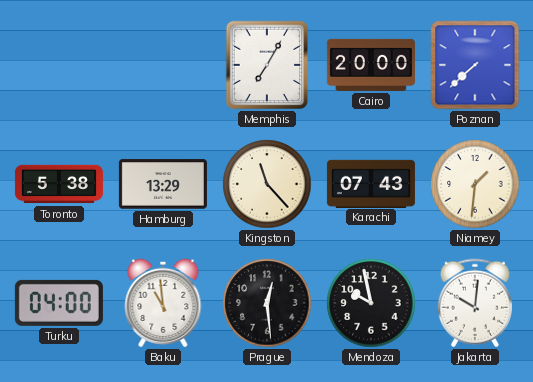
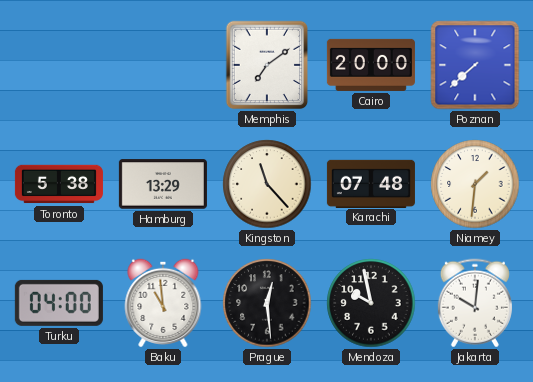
Memphis: 7:05 -> 7:09
Karachi: 07:43 -> 07:48
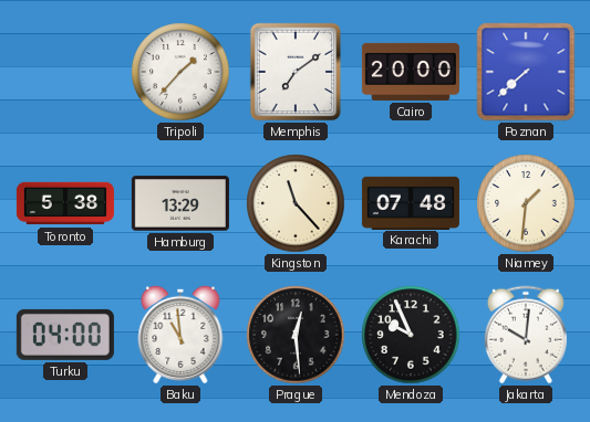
Tripoli: none -> 1:37
Mendoza: 9:58 -> 9:56
